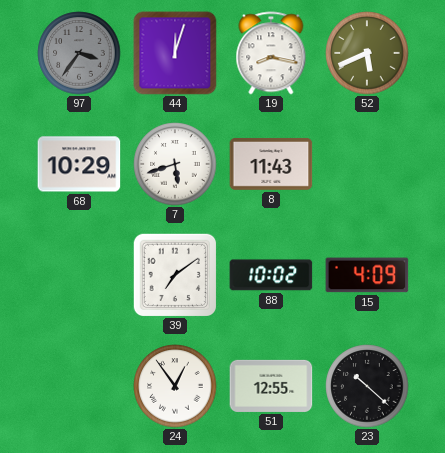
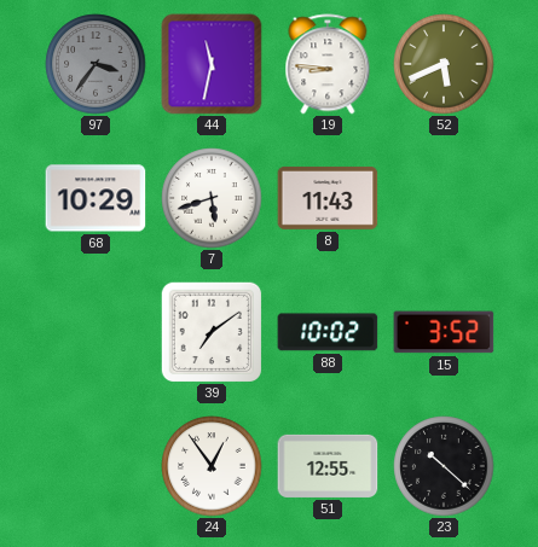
44: 12:03 -> 11:32
19: 8:17 -> 8:46
15: 4:09 -> 3:52
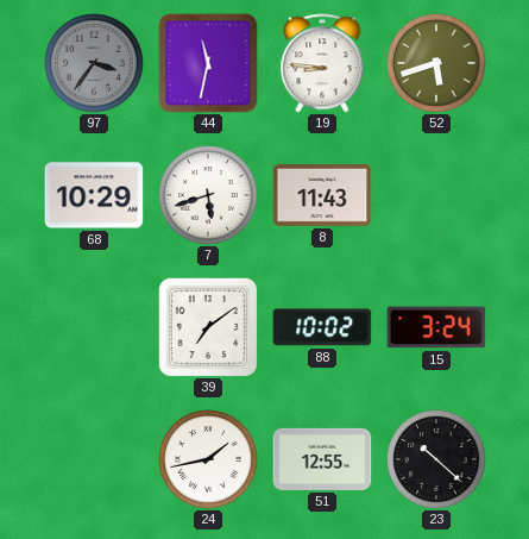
52: 5:41 -> 5:42
15: 3:52 -> 3:24
24: 12:54 -> 1:43
